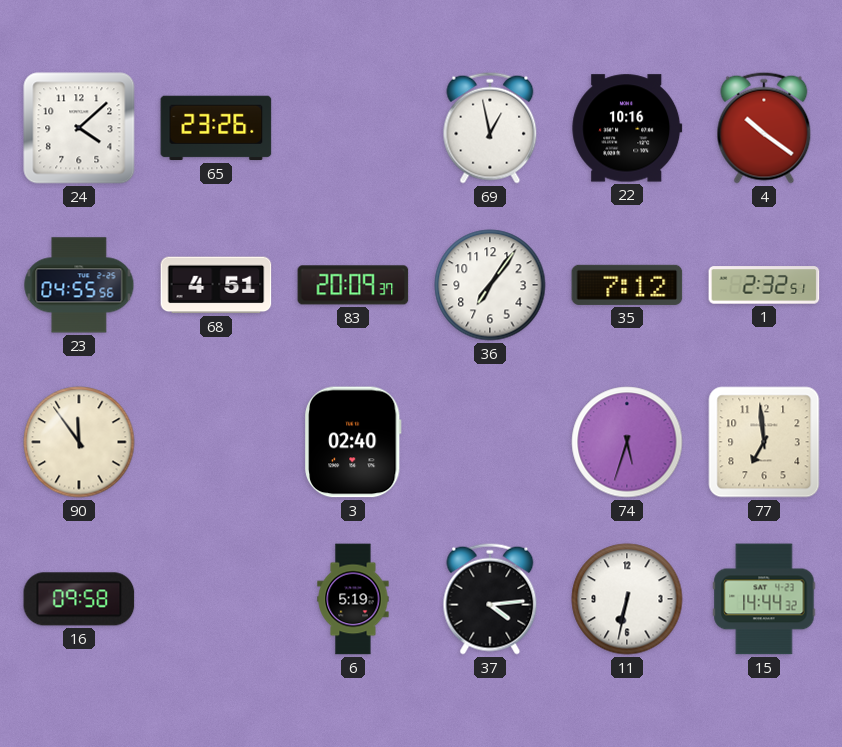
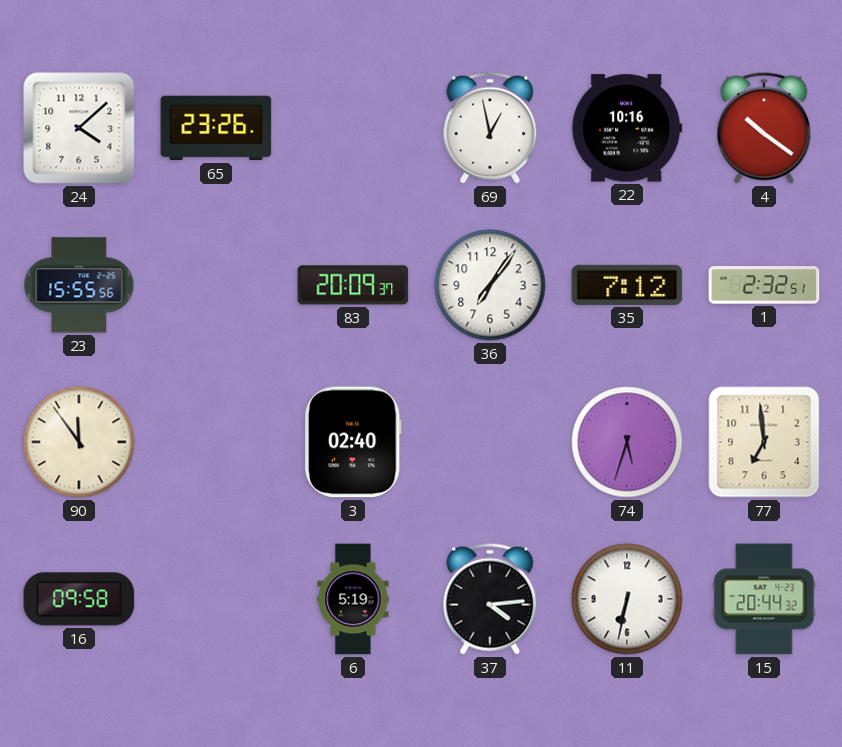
23: 04:55 -> 15:55
68: 4:51 -> none
15: 14:44 -> 20:44
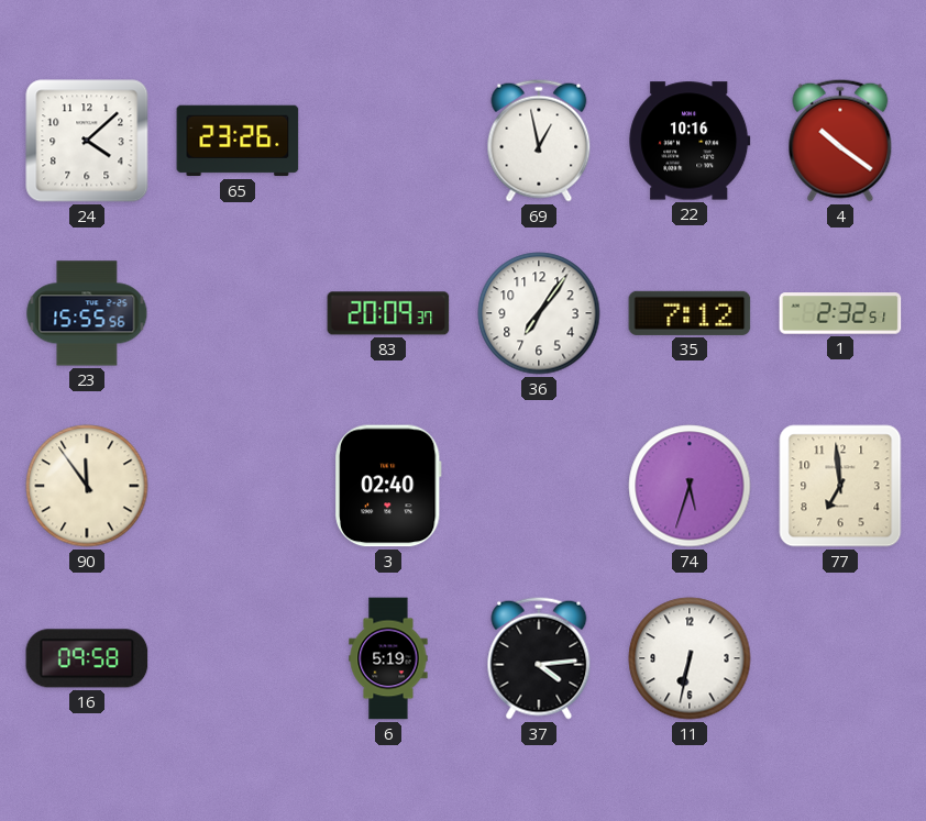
15: 20:44 -> none
